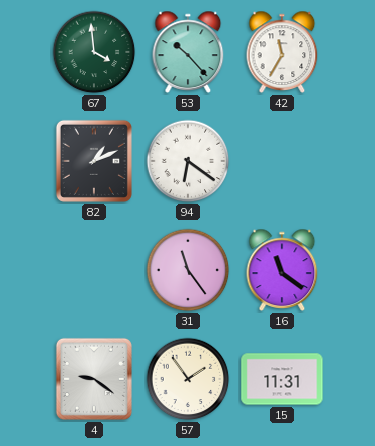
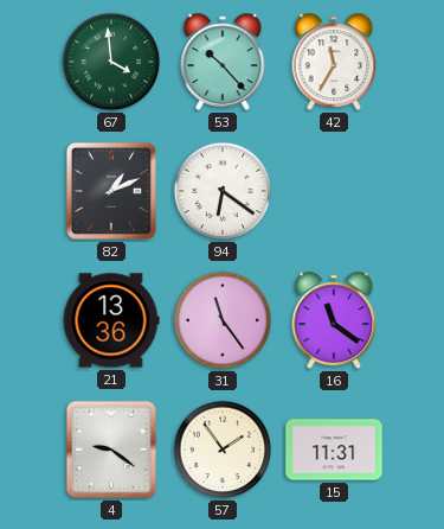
21: none -> 13:36
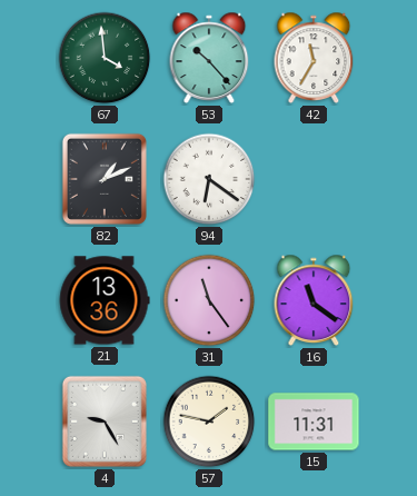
4: 9:21 -> 9:25
57: 1:54 -> 1:47
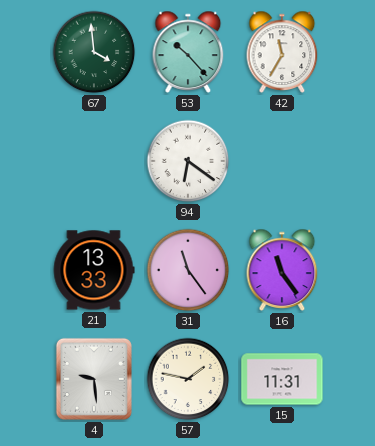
82: 1:11 -> none
21: 13:36 -> 13:33
16: 11:21 -> 11:24
4: 9:25 -> 9:29
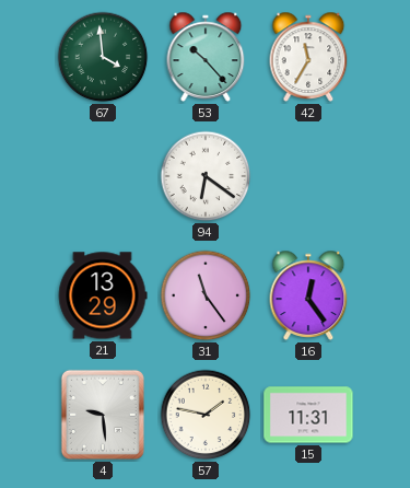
21: 13:33 -> 13:29
16: 11:24 -> 12:24
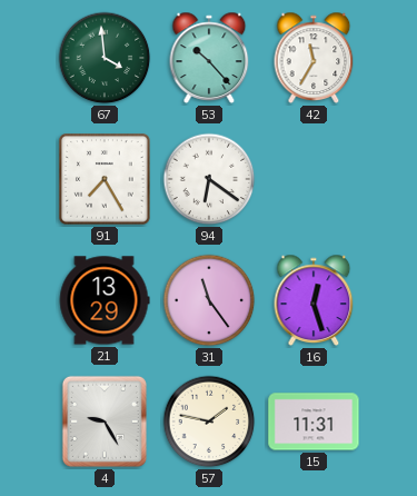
91: none -> 7:25
16: 12:24 -> 12:27
4: 9:29 -> 9:25
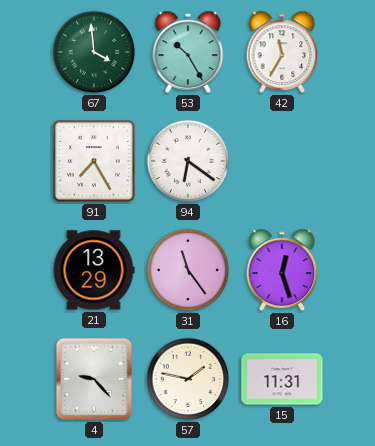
53: 10:23 -> 10:25
4: 9:25 -> 9:23
